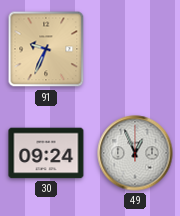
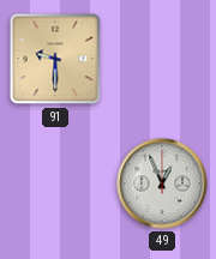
91: 9:34 -> 9:30
30: 09:24 -> none
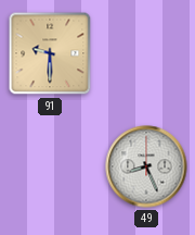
49: 12:56 -> 8:26
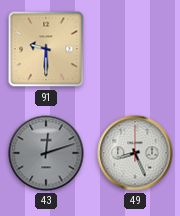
43: none -> 12:12
